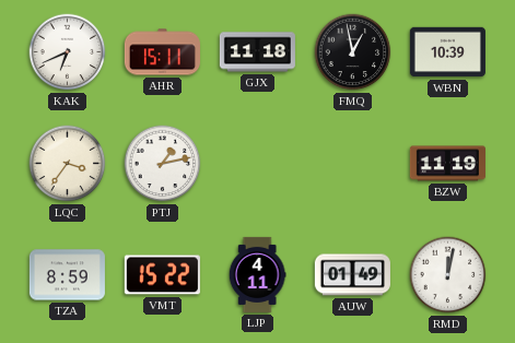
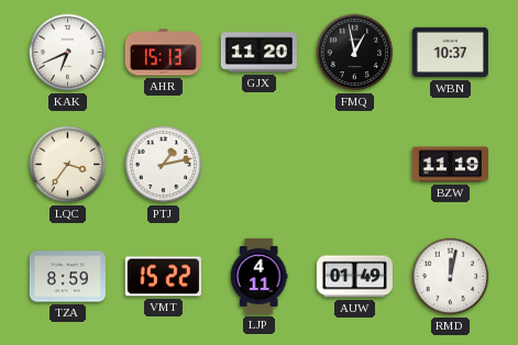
AHR: 15:11 -> 15:13
GJX: 11:18 -> 11:20
WBN: 10:39 -> 10:37
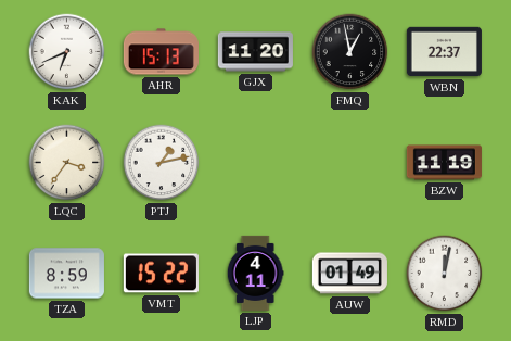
WBN: 10:37 -> 22:37
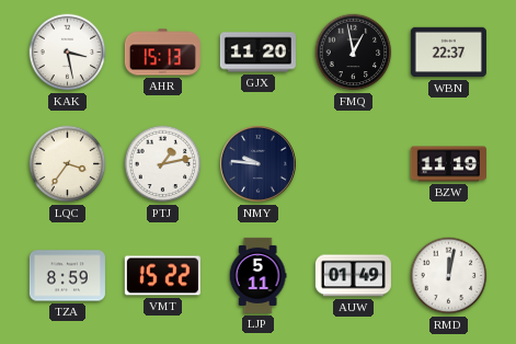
KAK: 6:41 -> 3:28
NMY: none -> 9:46
LJP: 4:11 -> 5:11
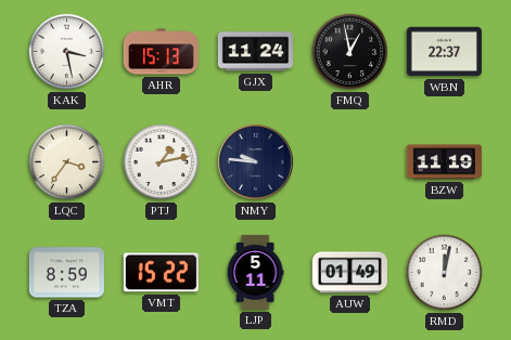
GJX: 11:20 -> 11:24
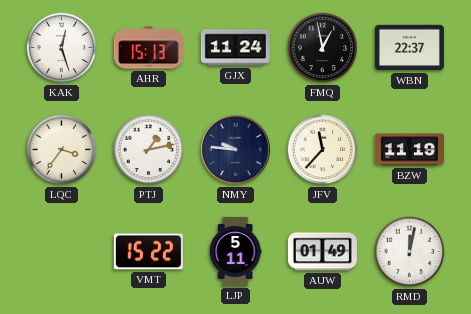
KAK: 3:28 -> 12:27
JFV: none -> 11:37
TZA: 8:59 -> none
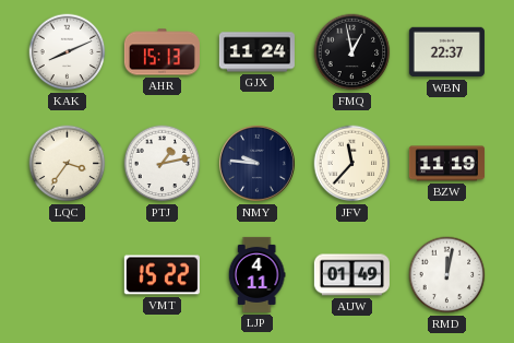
KAK: 12:27 -> 8:11
LJP: 5:11 -> 4:11
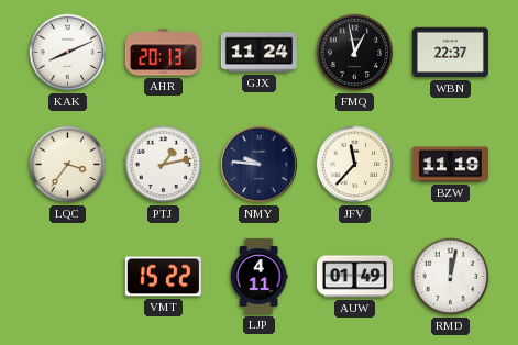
AHR: 15:13 -> 20:13
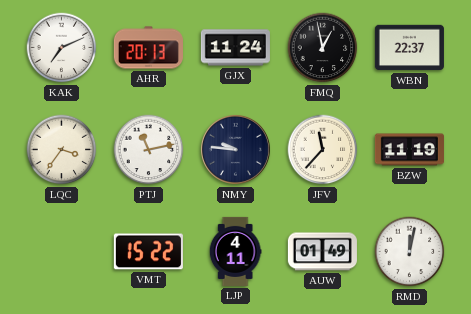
KAK: 8:11 -> 7:11
PTJ: 1:13 -> 11:13
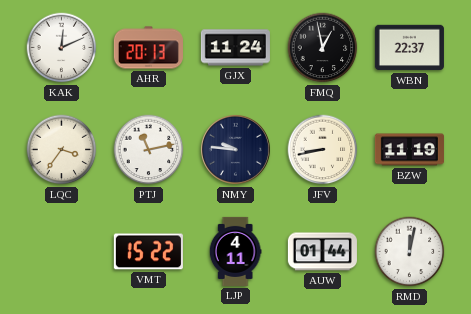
KAK: 7:11 -> 12:11
JFV: 11:37 -> 8:43
AUW: 01:49 -> 01:44
